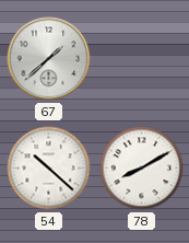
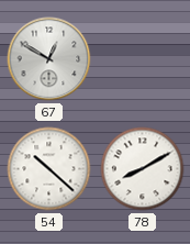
67: 1:38 -> 12:50
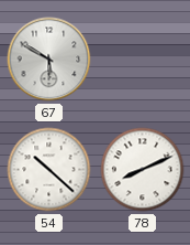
67: 12:50 -> 5:50
78: 8:10 -> 8:11
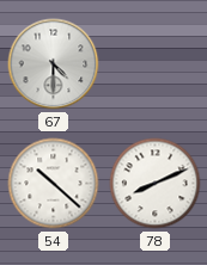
67: 5:50 -> 4:30
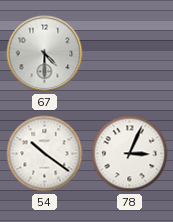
54: 10:22 -> 10:21
78: 8:11 -> 3:04
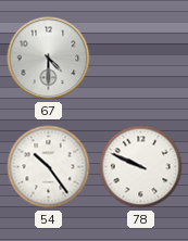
54: 10:21 -> 10:24
78: 3:04 -> 9:49
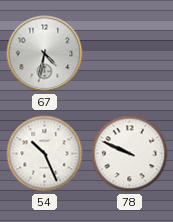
67: 4:30 -> 4:32
54: 10:24 -> 10:26
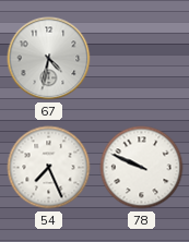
54: 10:26 -> 7:26
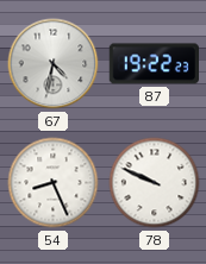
87: none -> 19:22
54: 7:26 -> 8:26
